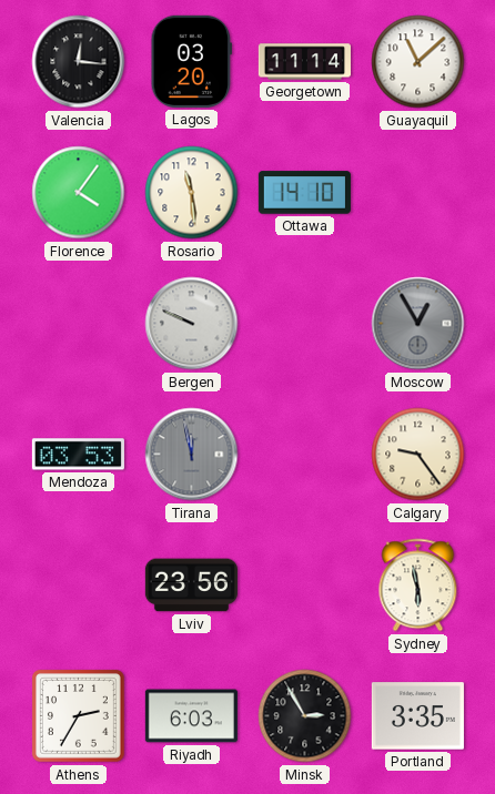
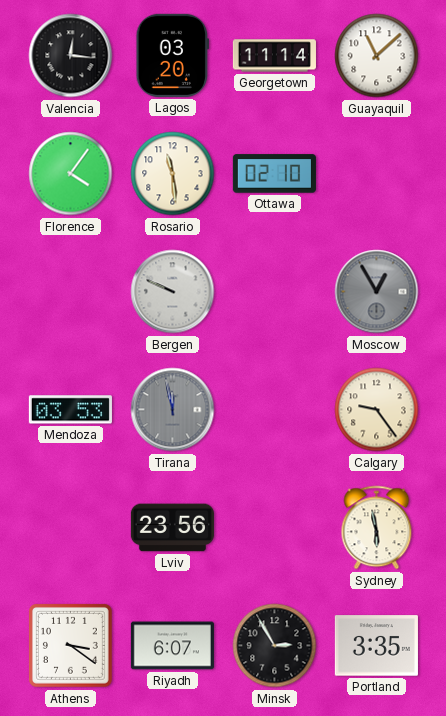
Ottawa: 14:10 -> 02:10
Athens: 2:35 -> 3:21
Riyadh: 6:03 -> 6:07
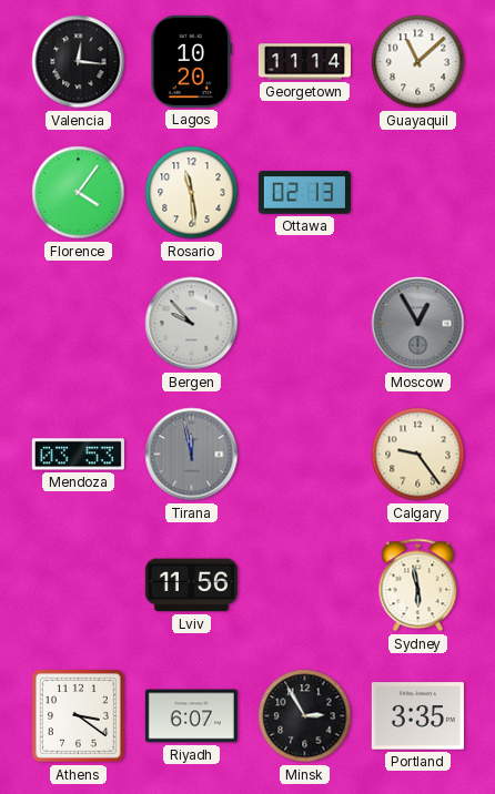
Lagos: 03:20 -> 10:20
Ottawa: 02:10 -> 02:13
Bergen: 9:49 -> 9:53
Lviv: 23:56 -> 11:56
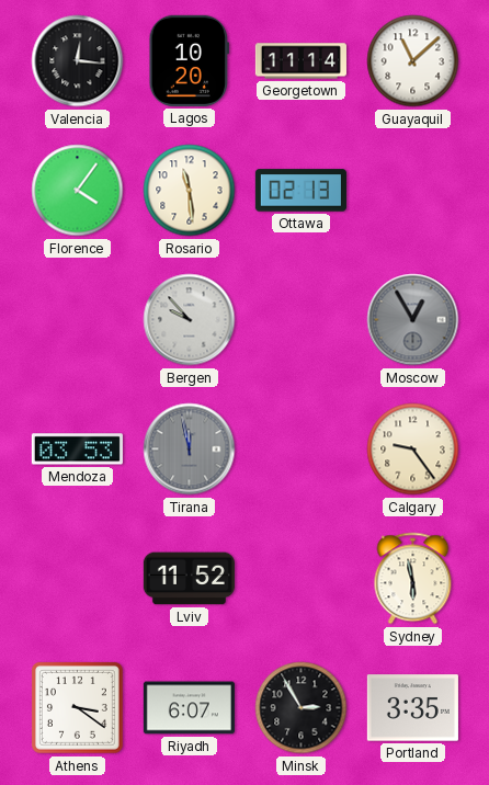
Lviv: 11:56 -> 11:52
